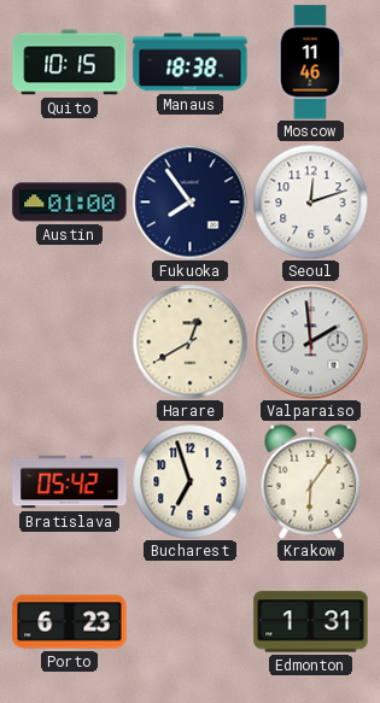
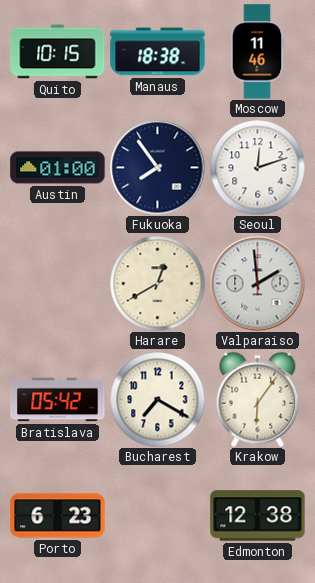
Bucharest: 6:57 -> 7:20
Edmonton: 1:31 -> 12:38
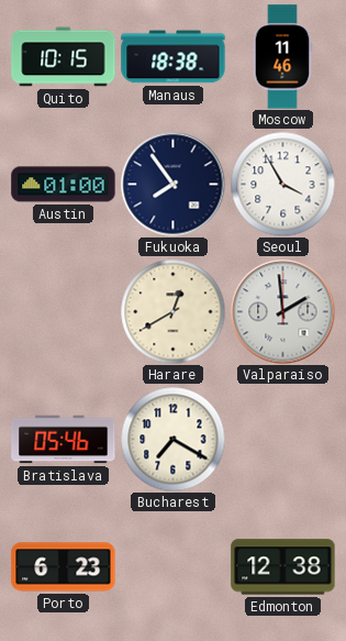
Seoul: 12:12 -> 3:55
Bratislava: 05:42 -> 05:46
Krakow: 6:06 -> none
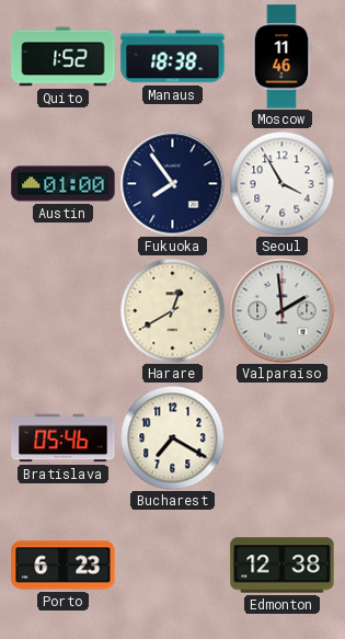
Quito: 10:15 -> 1:52
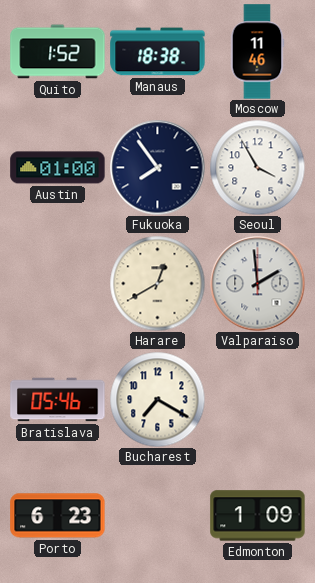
Edmonton: 12:38 -> 1:09
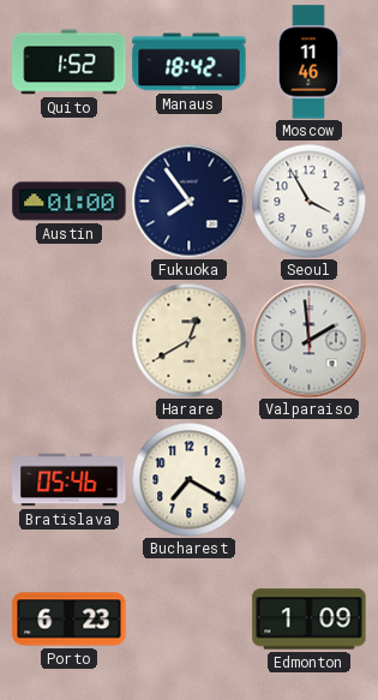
Manaus: 18:38 -> 18:42
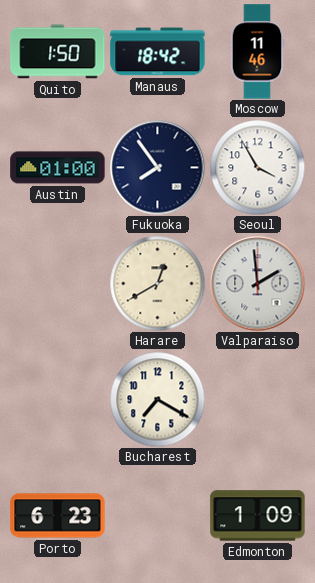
Quito: 1:52 -> 1:50
Bratislava: 05:46 -> none
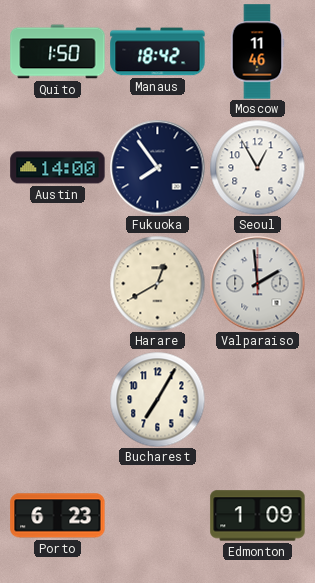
Austin: 01:00 -> 14:00
Seoul: 3:55 -> 12:55
Bucharest: 7:20 -> 7:05
